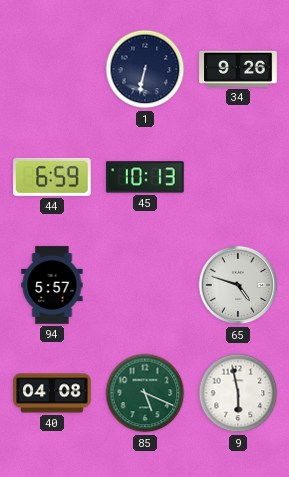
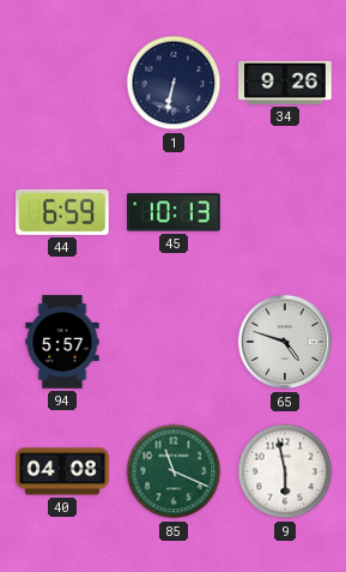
85: 5:19 -> 11:19
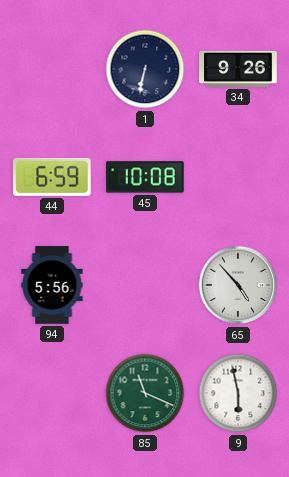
45: 10:13 -> 10:08
94: 5:57 -> 5:56
65: 4:48 -> 4:53
40: 04:08 -> none
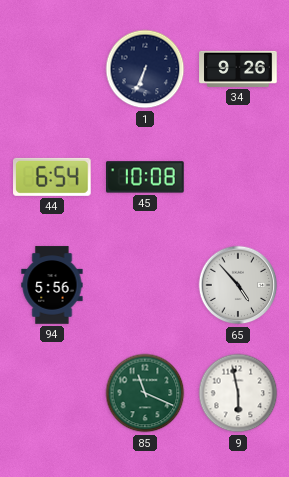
1: 6:32 -> 6:34
44: 6:59 -> 6:54
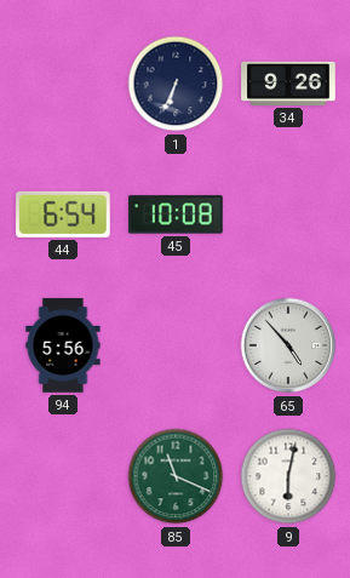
9: 5:58 -> 6:02
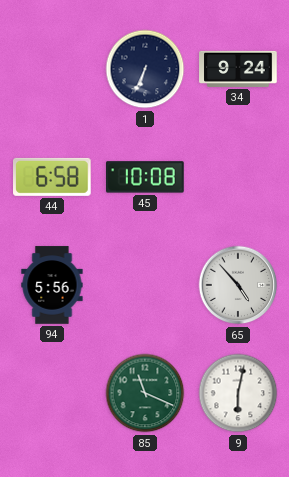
34: 9:26 -> 9:24
44: 6:54 -> 6:58
